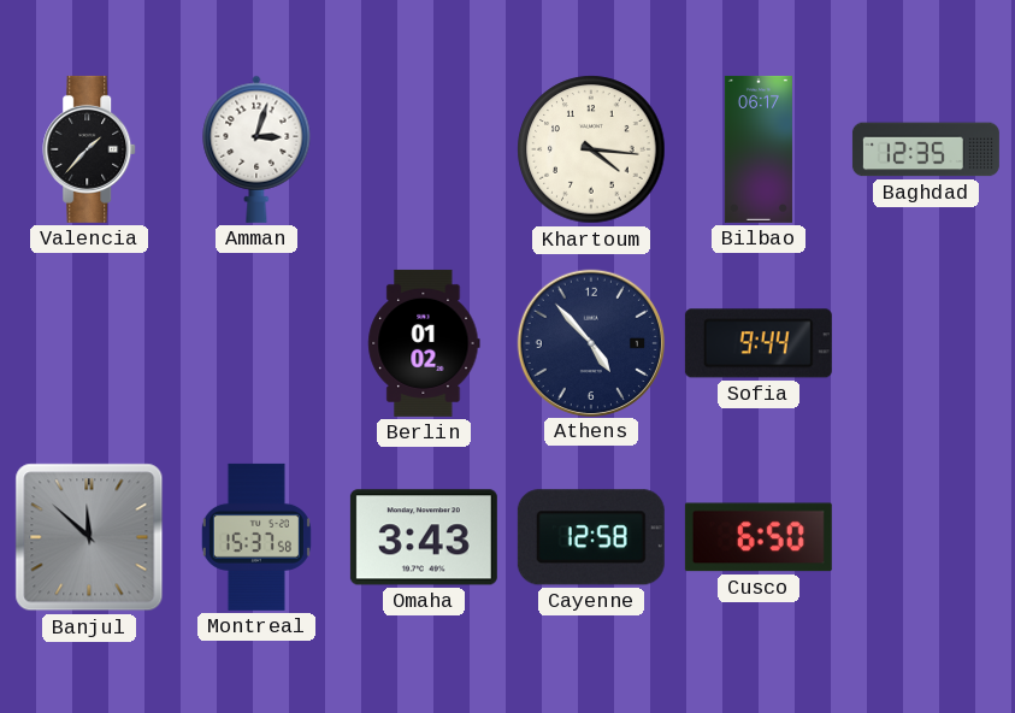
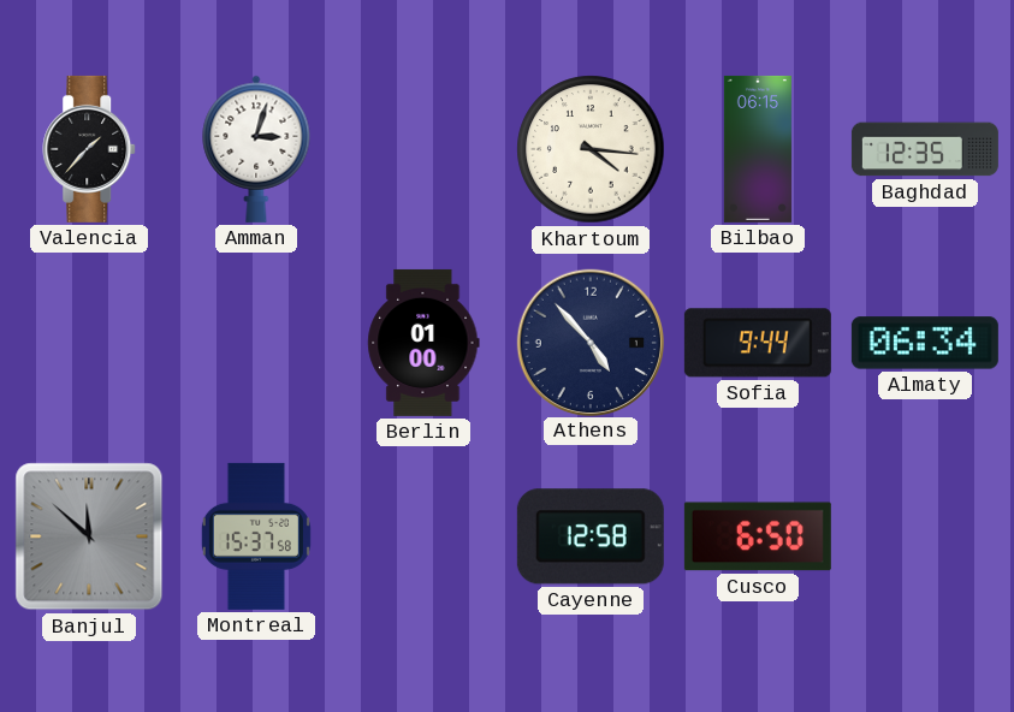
Bilbao: 06:17 -> 06:15
Berlin: 01:02 -> 01:00
Almaty: none -> 06:34
Omaha: 3:43 -> none
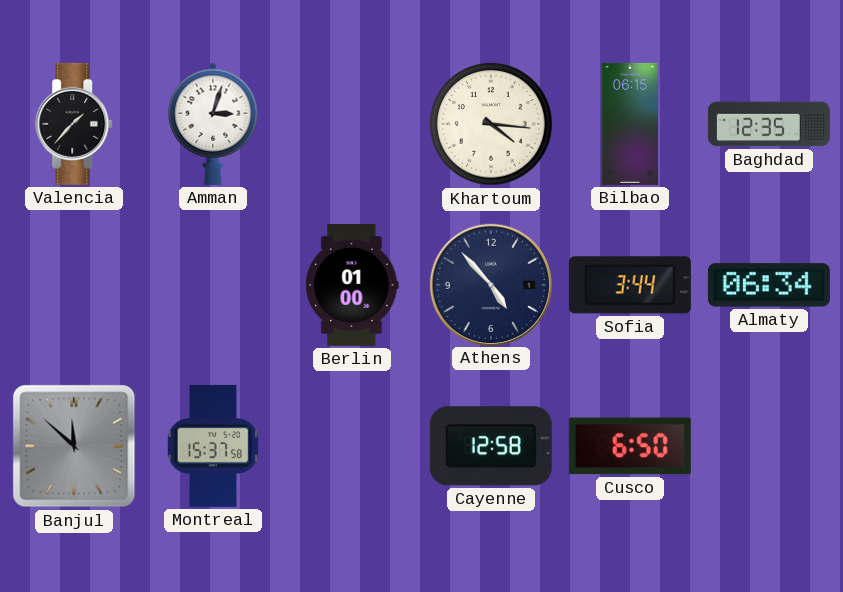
Sofia: 9:44 -> 3:44
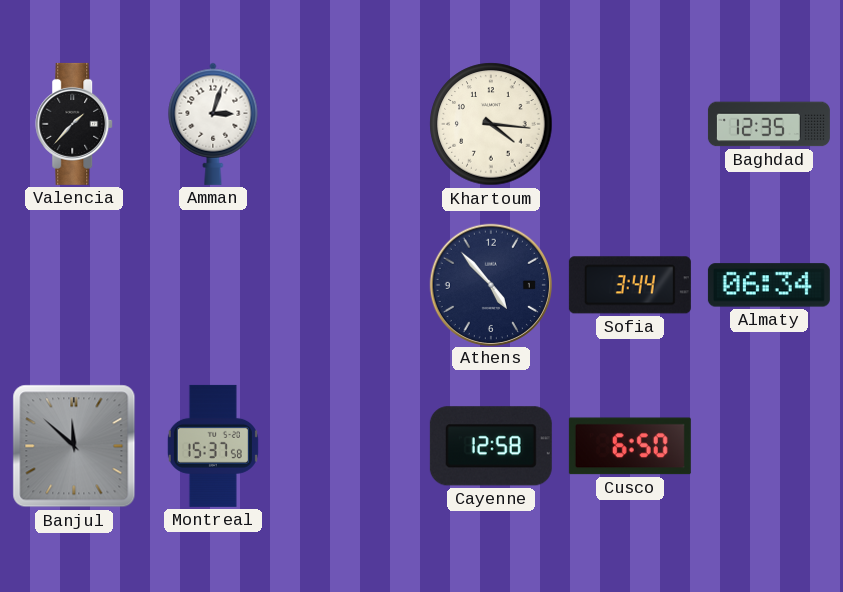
Bilbao: 06:15 -> none
Berlin: 01:00 -> none
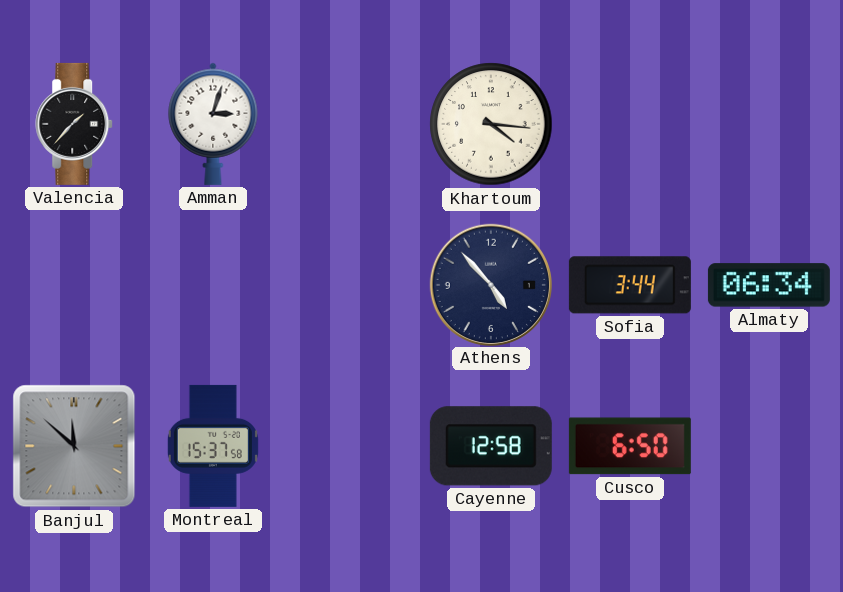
Baghdad: 12:35 -> none
